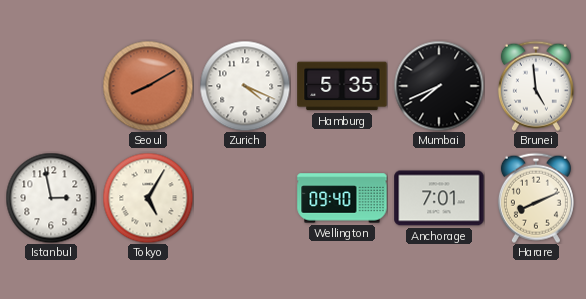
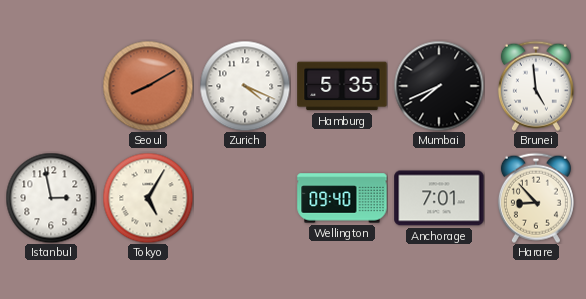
Harare: 8:11 -> 8:53
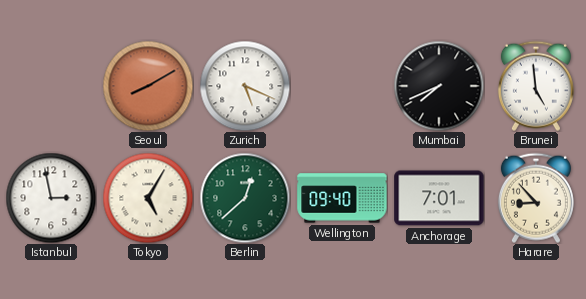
Zurich: 4:19 -> 5:19
Hamburg: 5:35 -> none
Berlin: none -> 12:38
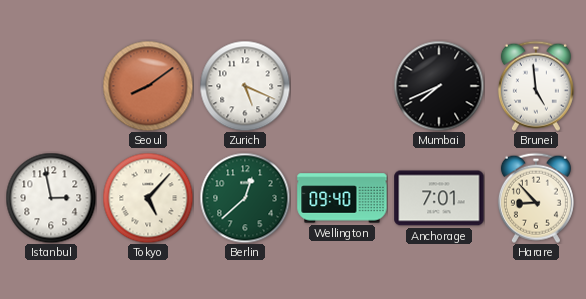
Seoul: 8:10 -> 8:09
Tokyo: 5:05 -> 5:07
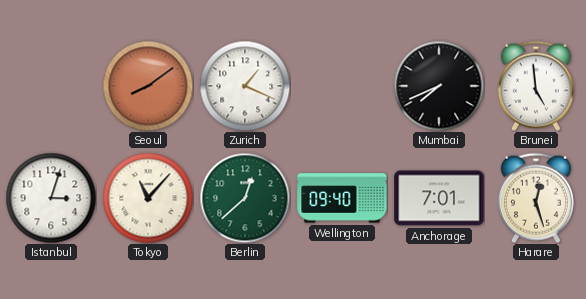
Zurich: 5:19 -> 1:19
Istanbul: 2:58 -> 3:03
Tokyo: 5:07 -> 11:07
Harare: 8:53 -> 12:27
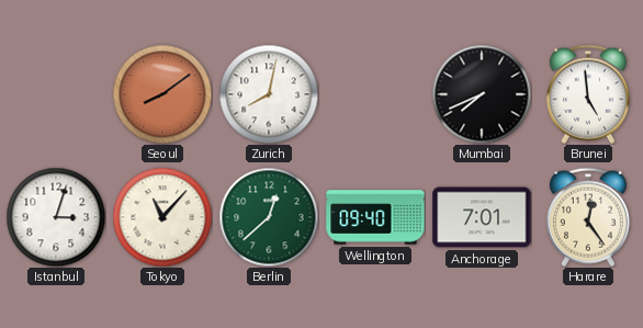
Zurich: 1:19 -> 8:02
Harare: 12:27 -> 12:24
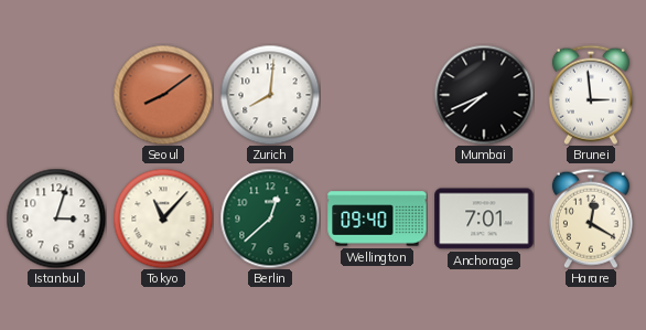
Zurich: 8:02 -> 8:01
Brunei: 4:59 -> 2:59
Harare: 12:24 -> 12:20
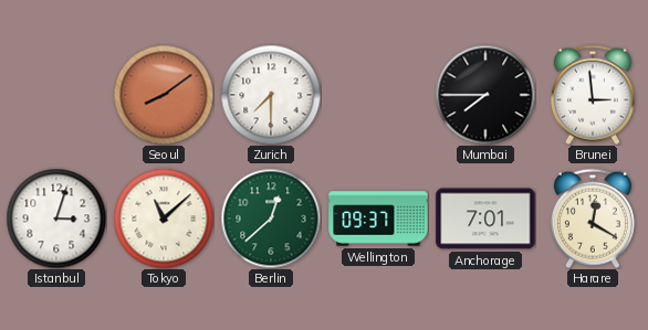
Zurich: 8:01 -> 7:30
Mumbai: 7:41 -> 7:45
Tokyo: 11:07 -> 11:08
Wellington: 09:40 -> 09:37
